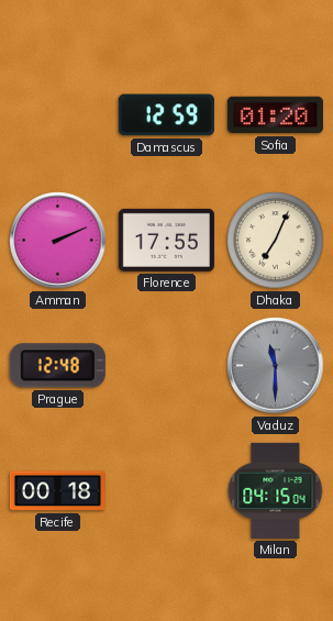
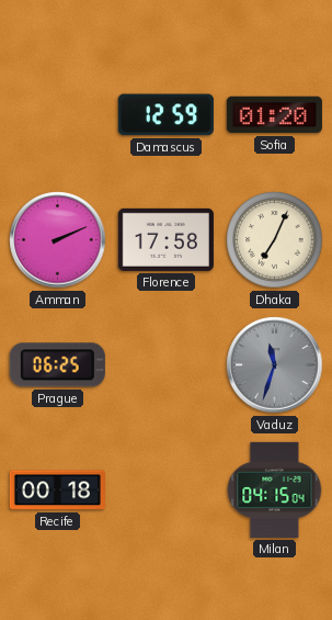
Florence: 17:55 -> 17:58
Prague: 12:48 -> 06:25
Vaduz: 11:30 -> 11:33
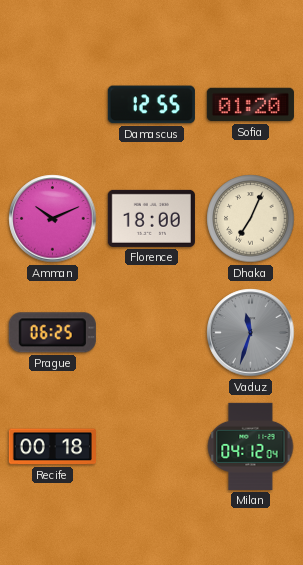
Damascus: 12:59 -> 12:55
Amman: 2:11 -> 10:11
Florence: 17:58 -> 18:00
Milan: 04:15 -> 04:12
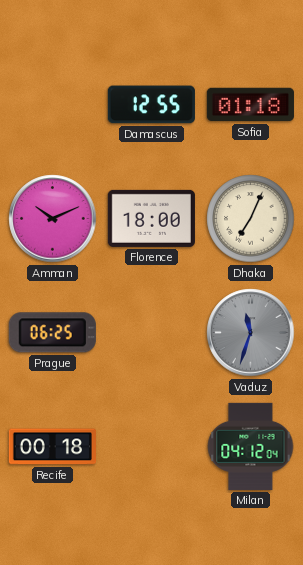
Sofia: 01:20 -> 01:18
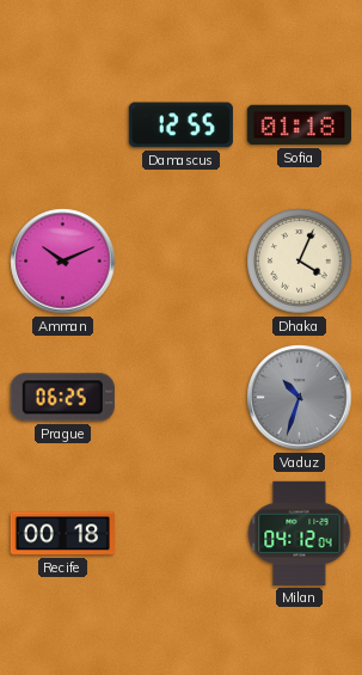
Florence: 18:00 -> none
Dhaka: 7:04 -> 4:04
Vaduz: 11:33 -> 10:33
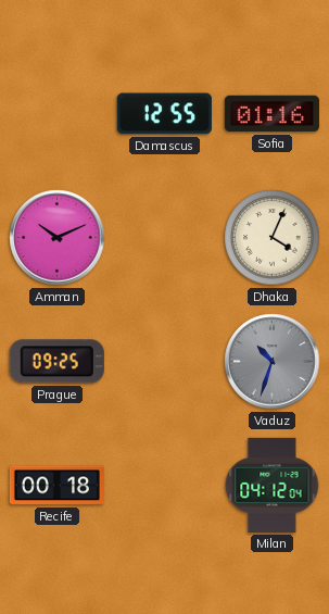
Sofia: 01:18 -> 01:16
Prague: 06:25 -> 09:25
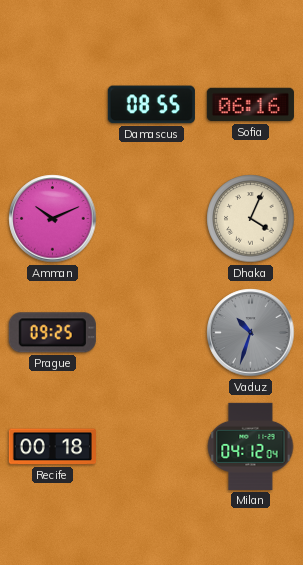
Damascus: 12:55 -> 08:55
Sofia: 01:16 -> 06:16
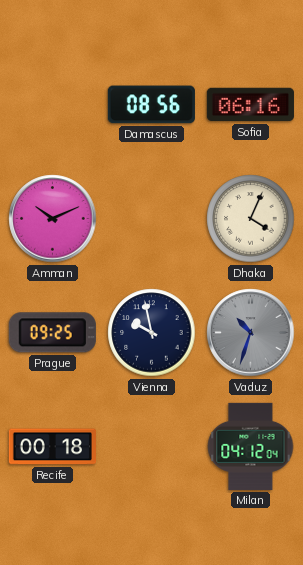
Damascus: 08:55 -> 08:56
Vienna: none -> 9:58
